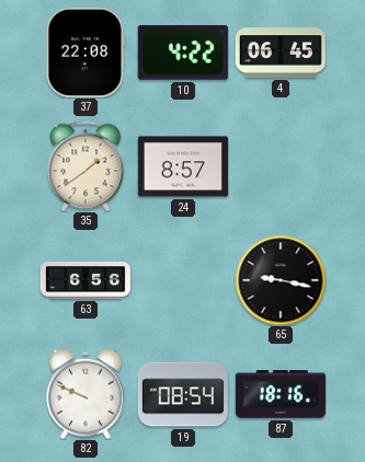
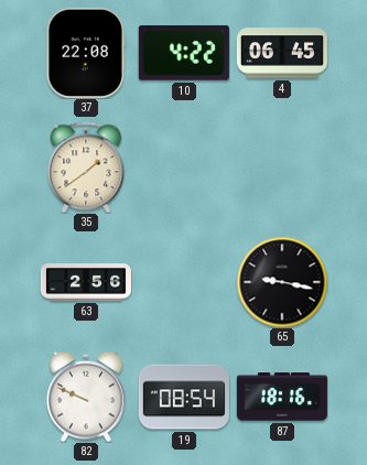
24: 8:57 -> none
63: 6:56 -> 2:56
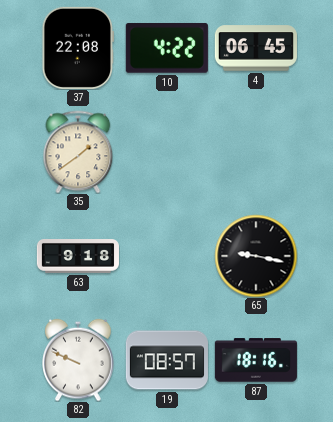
63: 2:56 -> 9:18
19: 08:54 -> 08:57
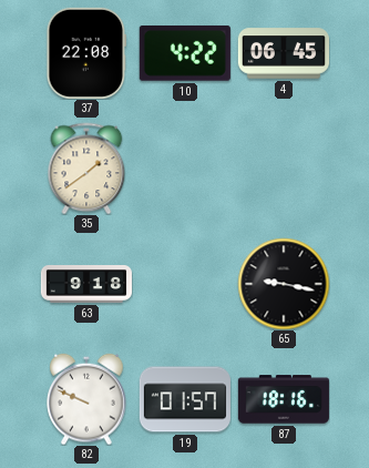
19: 08:57 -> 01:57
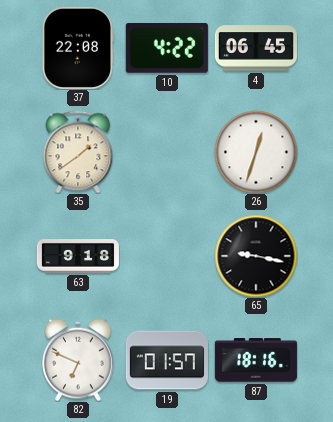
26: none -> 12:33
82: 9:49 -> 6:49
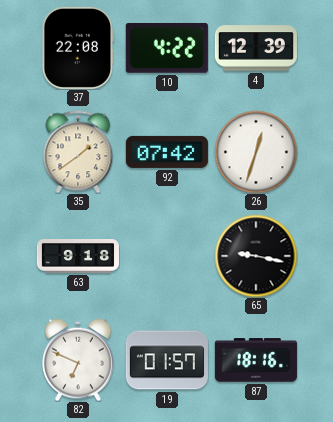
4: 06:45 -> 12:39
92: none -> 07:42
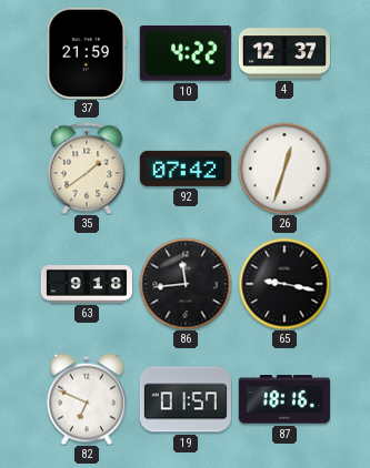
37: 22:08 -> 21:59
4: 12:39 -> 12:37
86: none -> 11:44
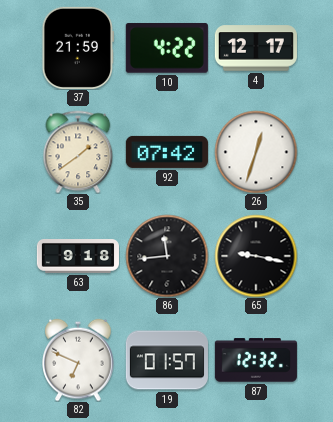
4: 12:37 -> 12:17
87: 18:16 -> 12:32
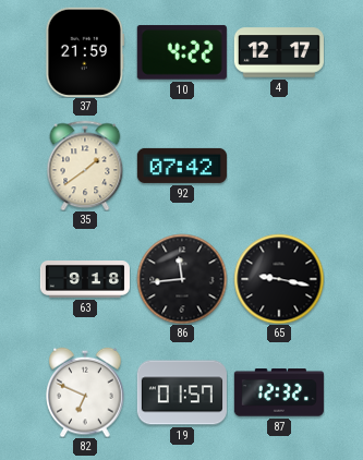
26: 12:33 -> none
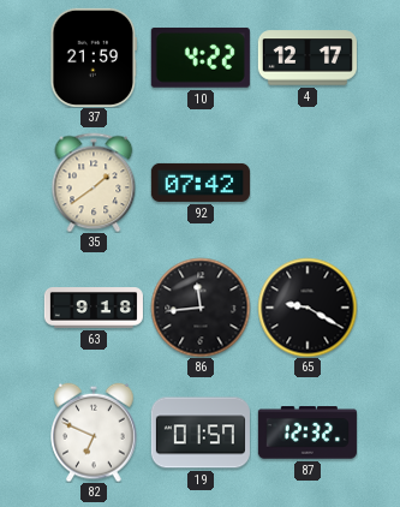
65: 9:17 -> 9:20
